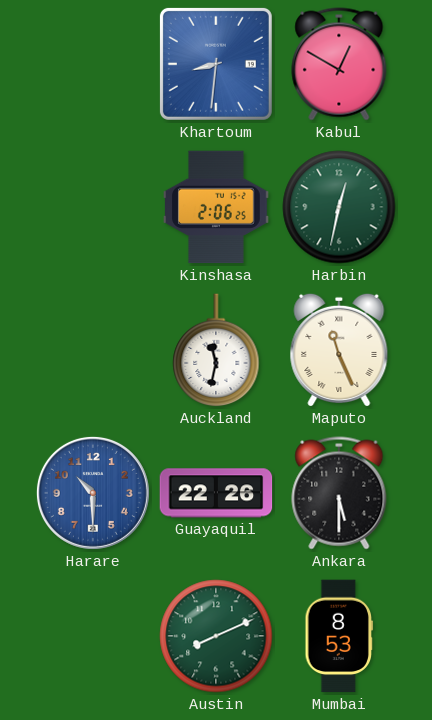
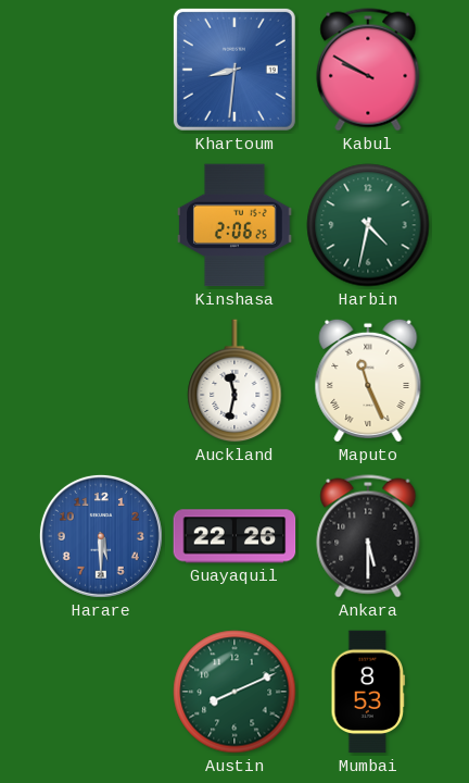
Kabul: 12:50 -> 9:50
Harbin: 12:32 -> 4:32
Harare: 10:30 -> 5:30
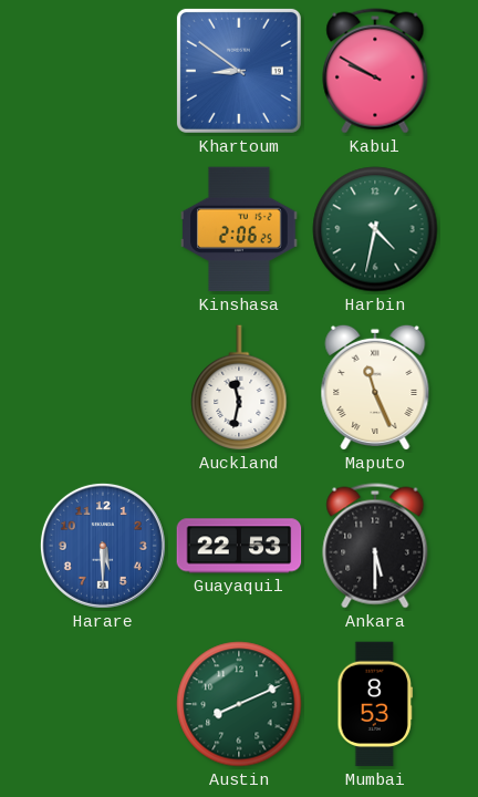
Khartoum: 8:31 -> 8:51
Guayaquil: 22:26 -> 22:53
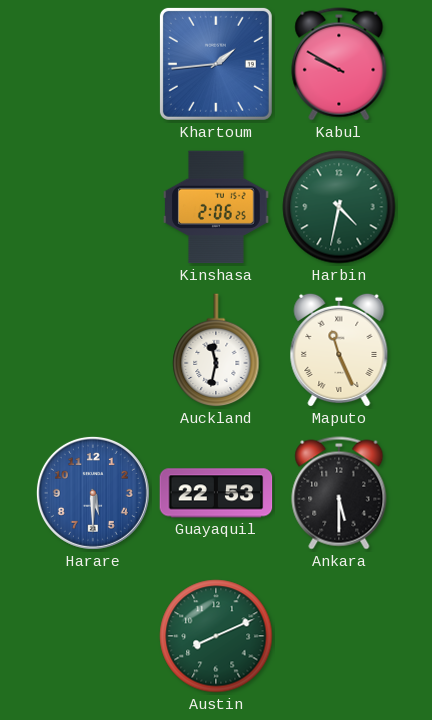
Khartoum: 8:51 -> 1:44
Mumbai: 8:53 -> none
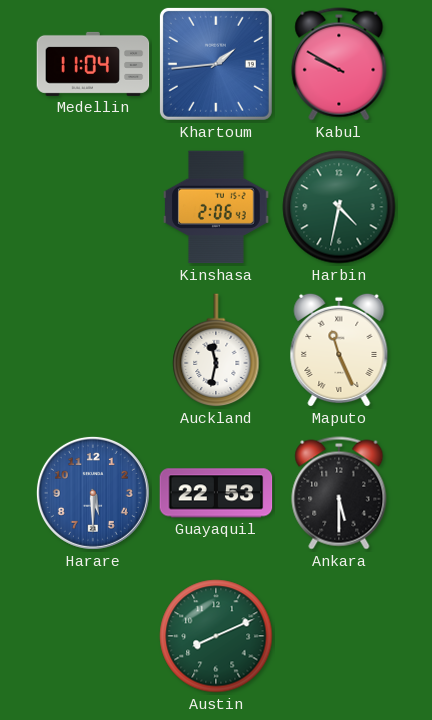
Medellin: none -> 11:04
Kinshasa: 2:06:25 -> 2:06:43
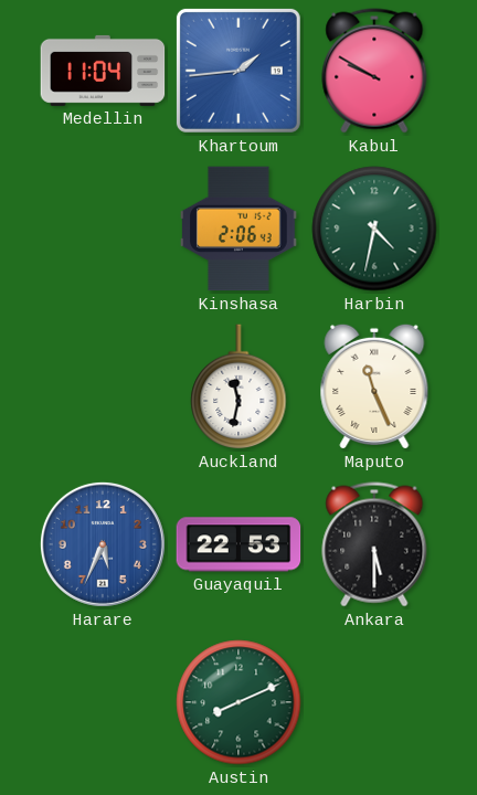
Harare: 5:30 -> 5:34
